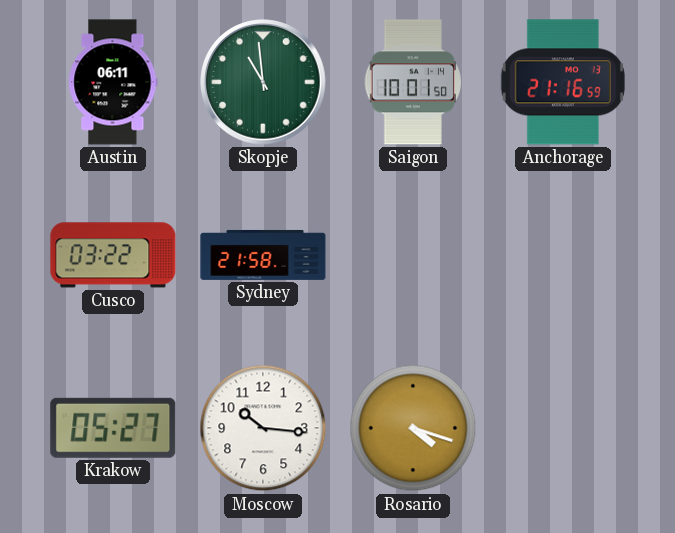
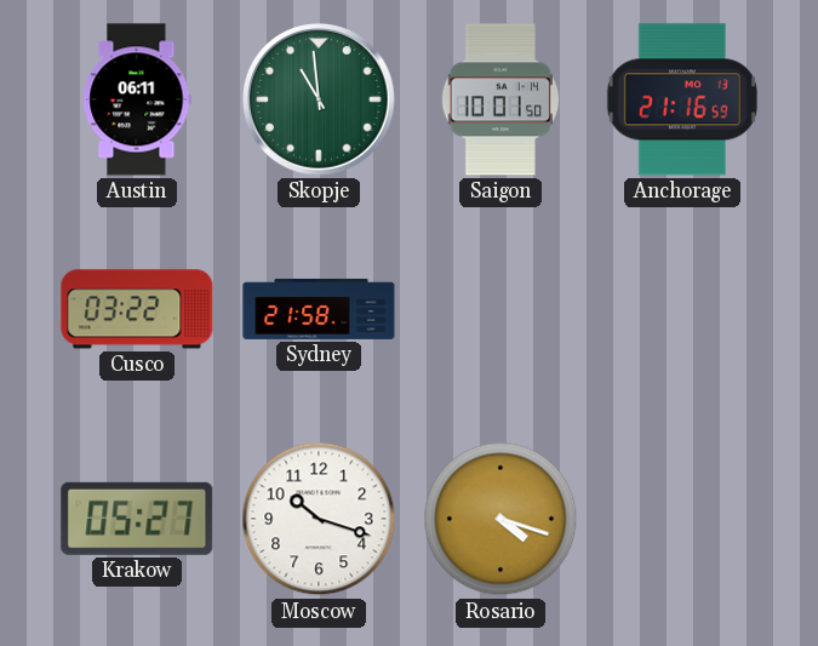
Moscow: 10:16 -> 10:18
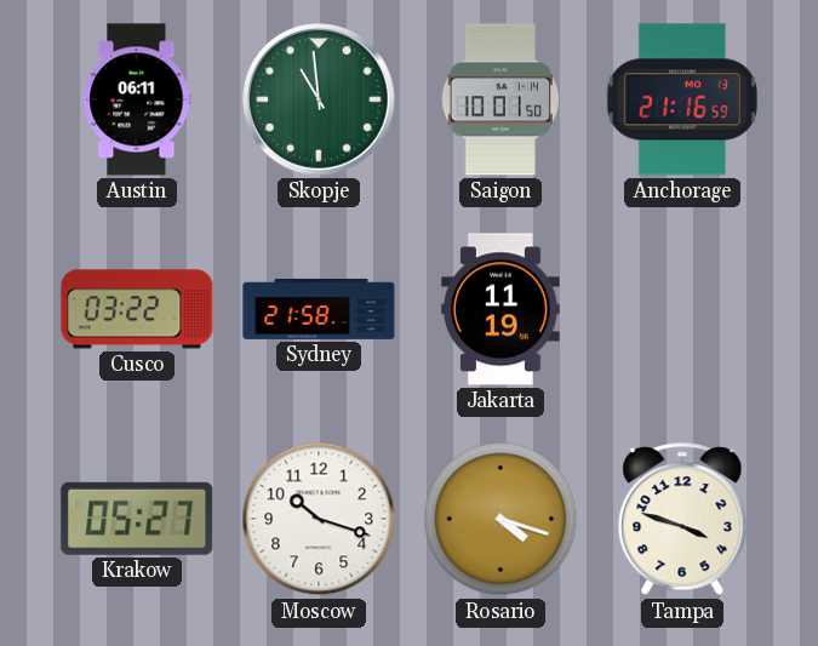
Jakarta: none -> 11:19
Tampa: none -> 3:48
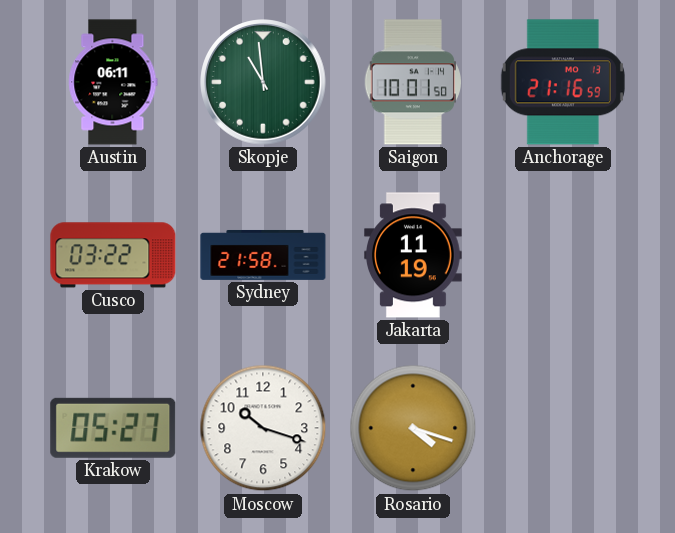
Tampa: 3:48 -> none
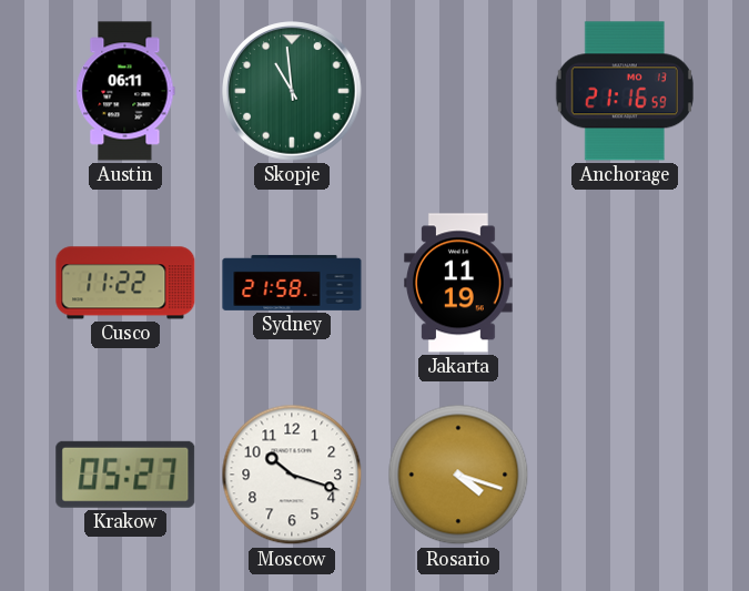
Saigon: 10:01 -> none
Cusco: 03:22 -> 11:22
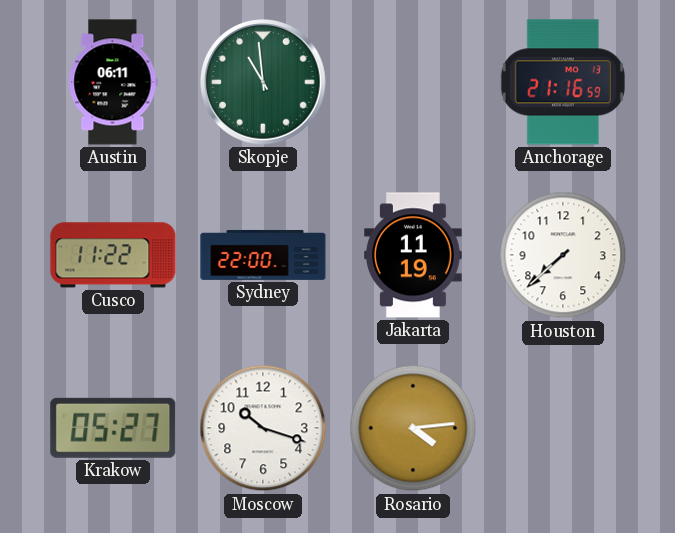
Sydney: 21:58 -> 22:00
Houston: none -> 7:38
Rosario: 4:18 -> 4:14
